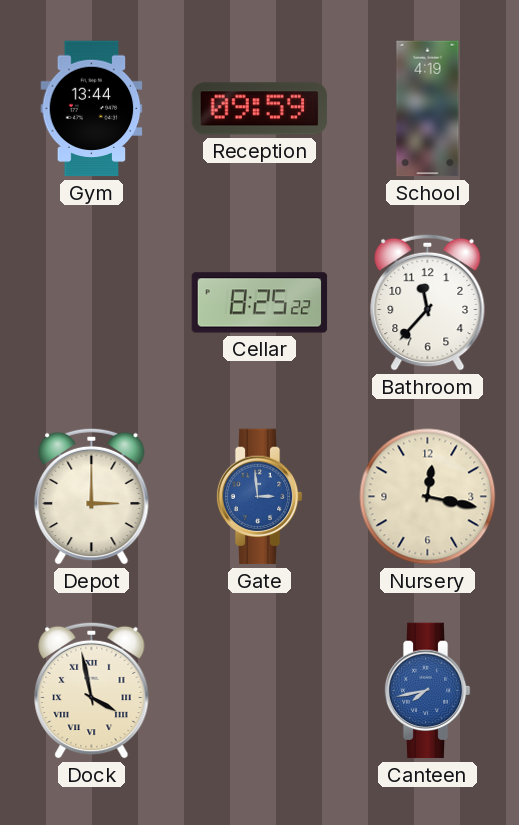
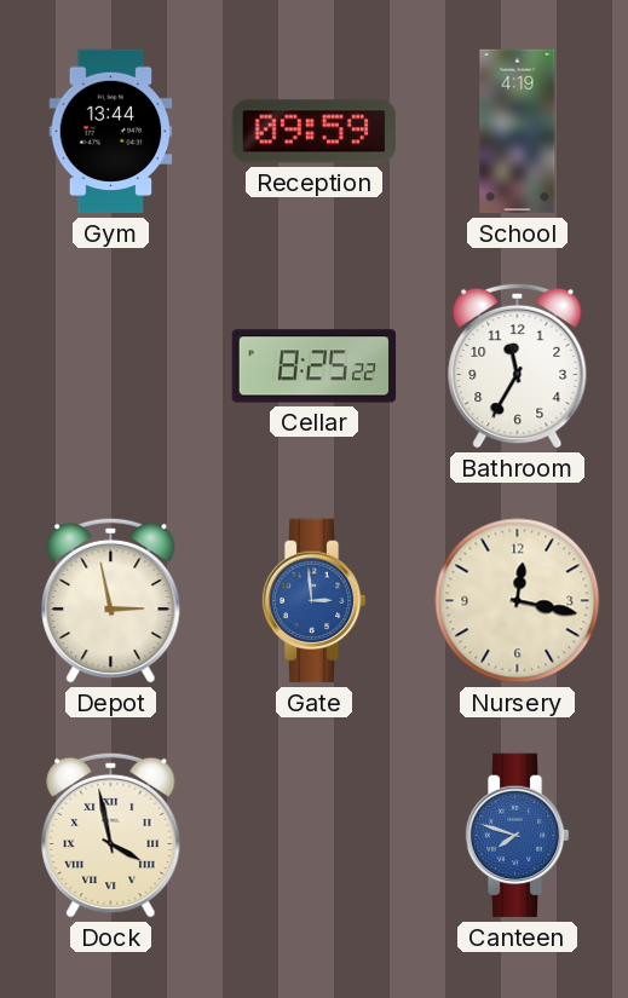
Bathroom: 11:37 -> 11:35
Depot: 3:00 -> 2:58
Canteen: 7:43 -> 7:48
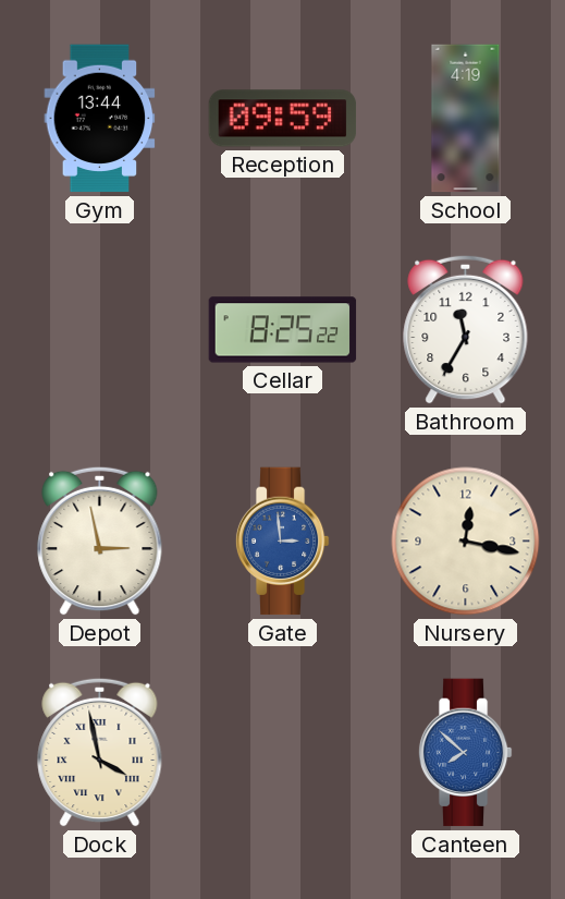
Canteen: 7:48 -> 7:52
